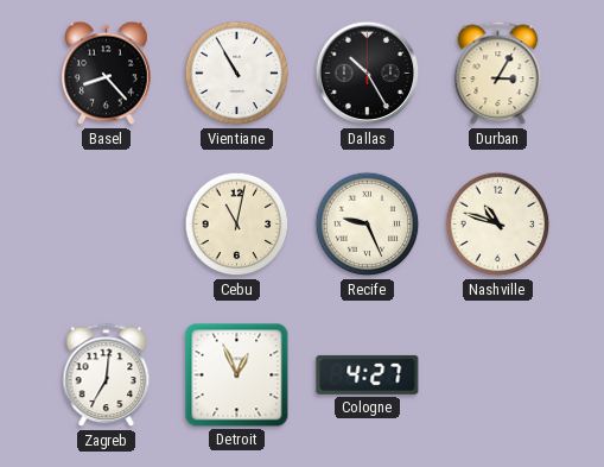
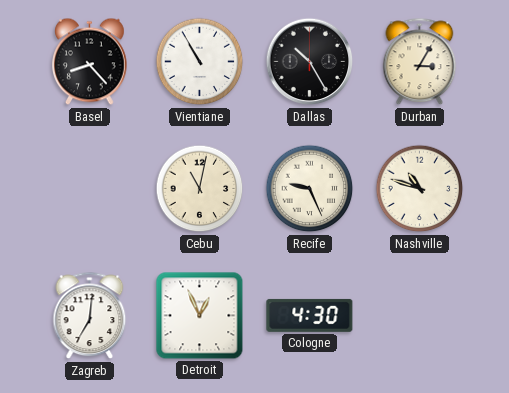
Cologne: 4:27 -> 4:30
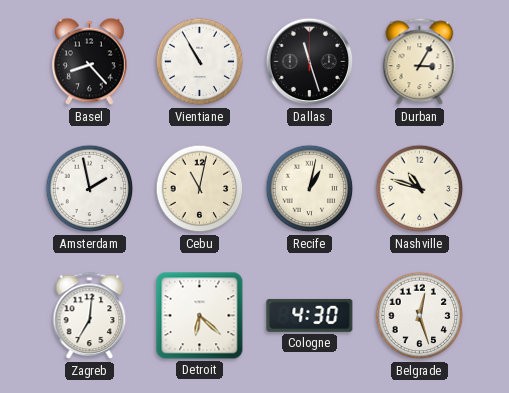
Dallas: 10:25 -> 11:27
Amsterdam: none -> 1:58
Recife: 9:26 -> 1:02
Detroit: 12:56 -> 6:22
Belgrade: none -> 12:27
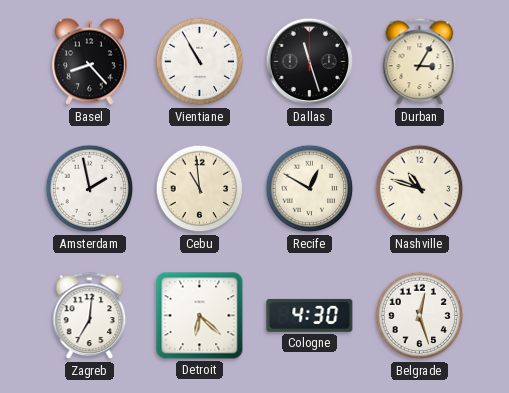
Cebu: 11:02 -> 10:59
Recife: 1:02 -> 12:50
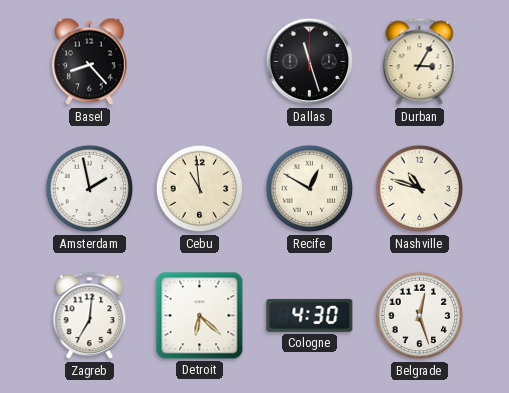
Vientiane: 10:55 -> none
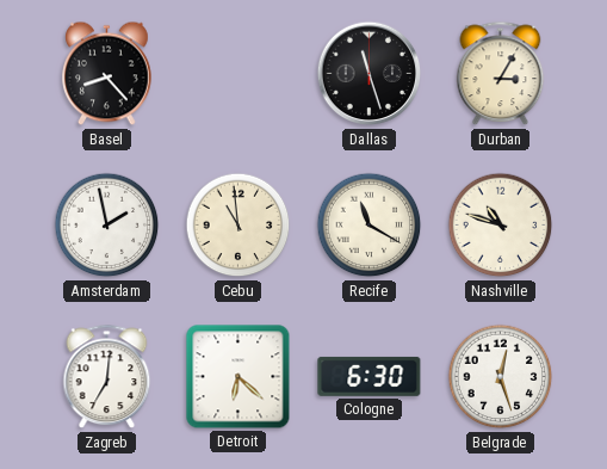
Recife: 12:50 -> 11:20
Cologne: 4:30 -> 6:30
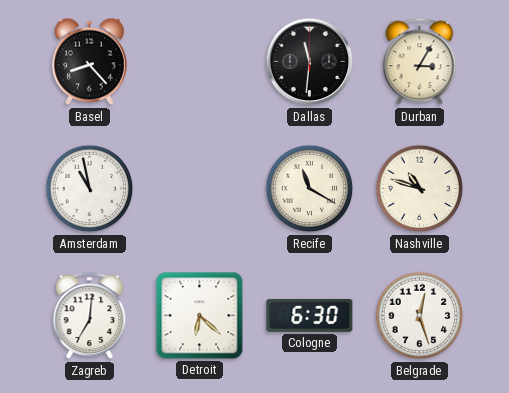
Dallas: 11:27 -> 11:31
Amsterdam: 1:58 -> 10:58
Cebu: 10:59 -> none
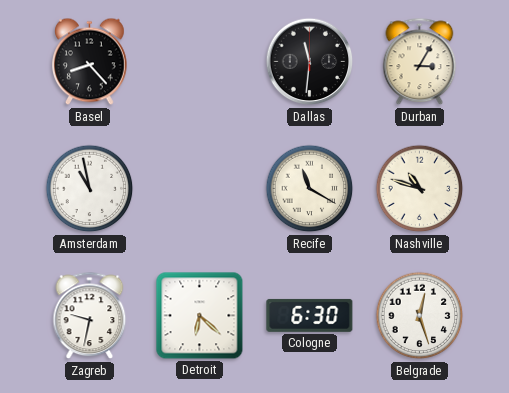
Zagreb: 7:01 -> 9:32
